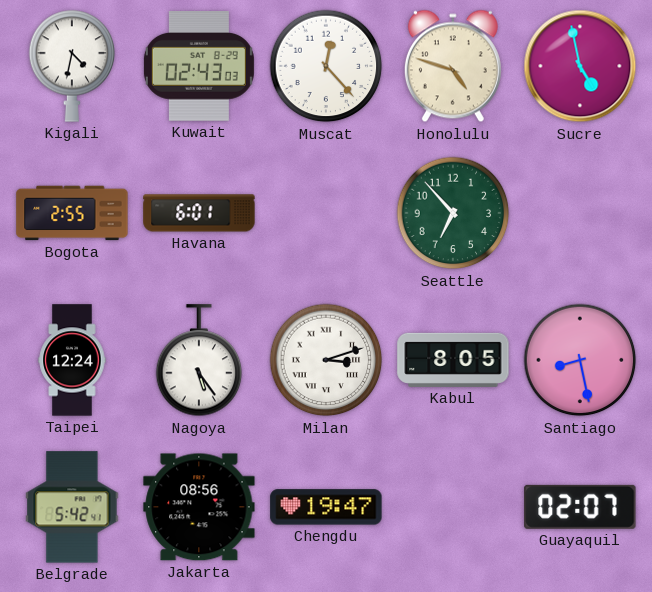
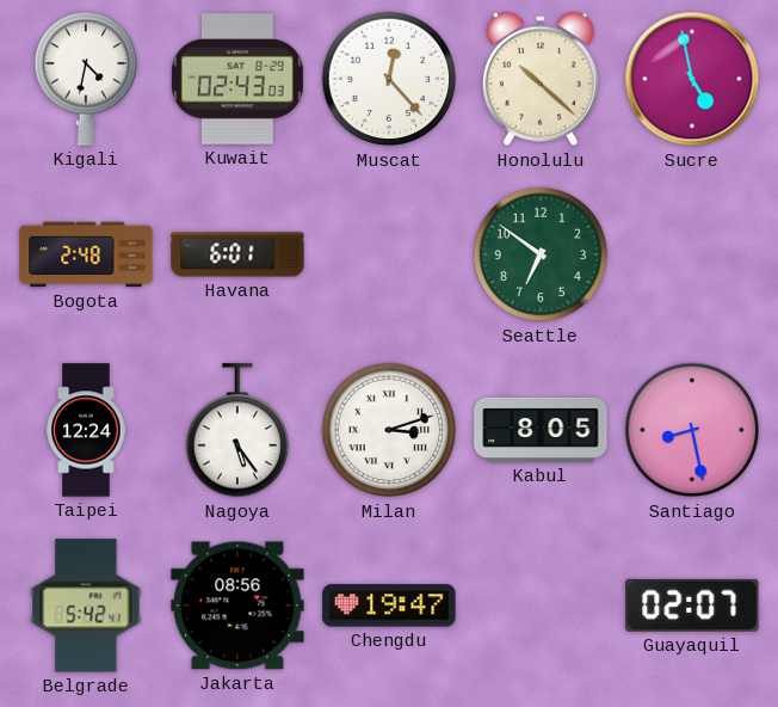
Honolulu: 4:48 -> 10:22
Bogota: 2:55 -> 2:48
Seattle: 6:53 -> 6:51
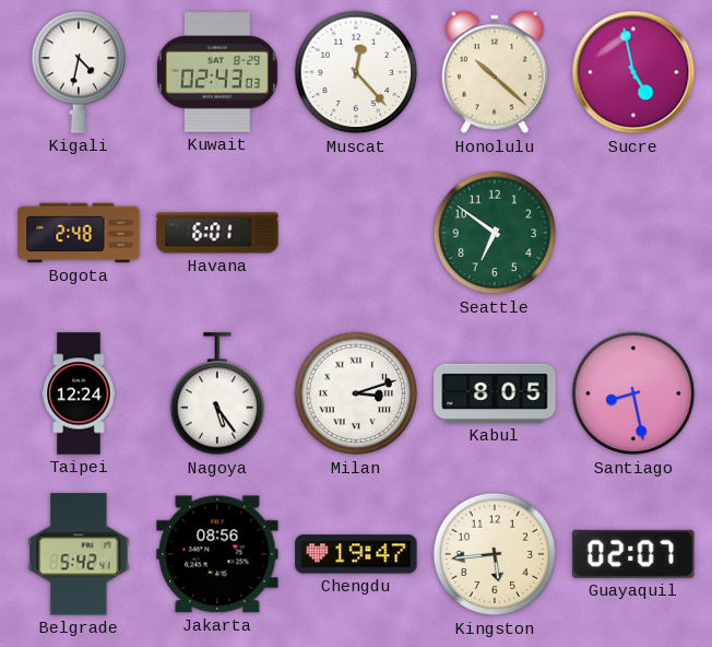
Kingston: none -> 5:44
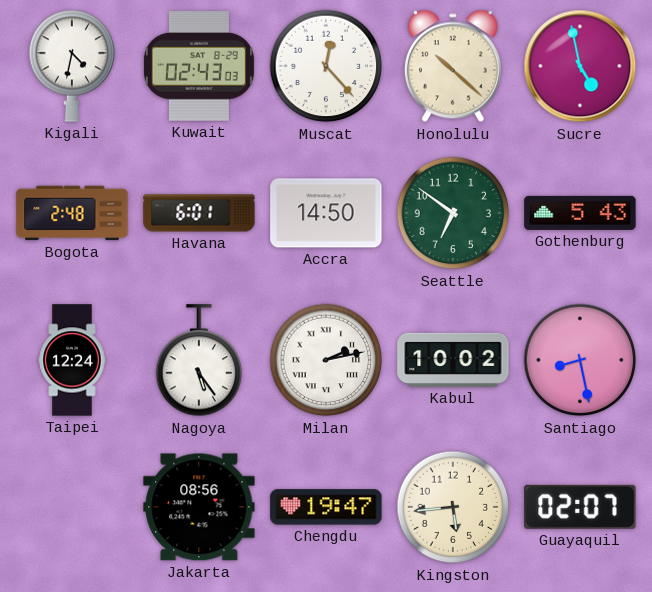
Accra: none -> 14:50
Gothenburg: none -> 5:43
Milan: 3:12 -> 2:13
Kabul: 8:05 -> 10:02
Belgrade: 5:42 -> none
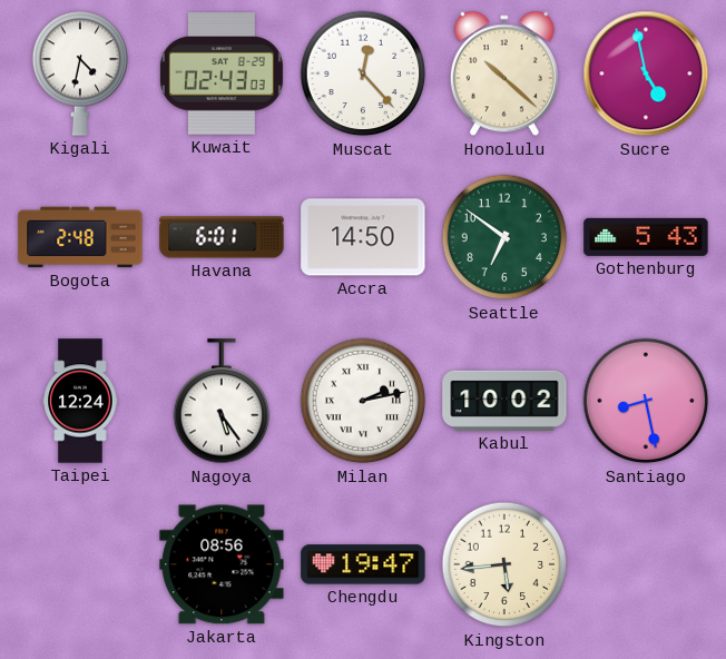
Guayaquil: 02:07 -> none
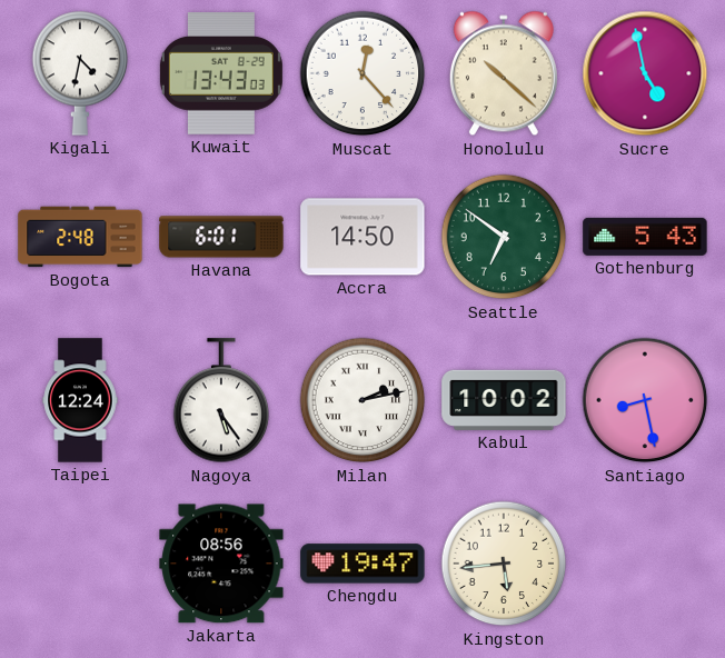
Kuwait: 02:43 -> 13:43
